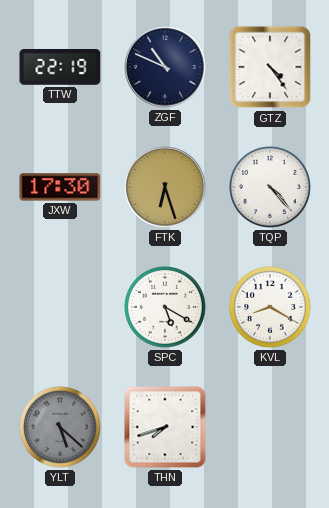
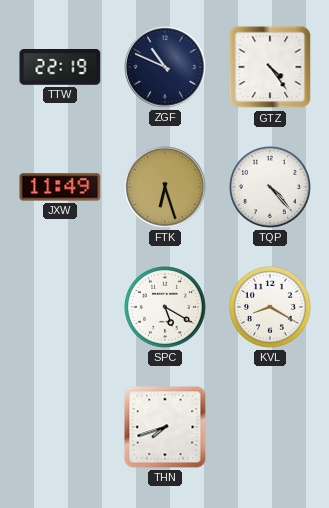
JXW: 17:30 -> 11:49
YLT: 5:22 -> none
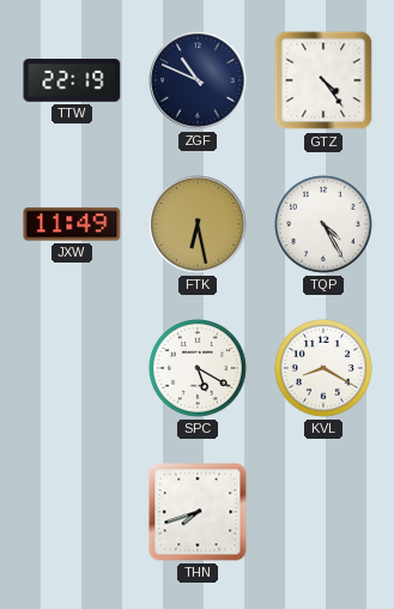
FTK: 6:27 -> 6:28
TQP: 4:23 -> 4:25
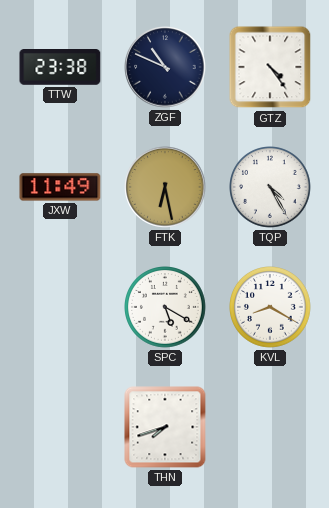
TTW: 22:19 -> 23:38
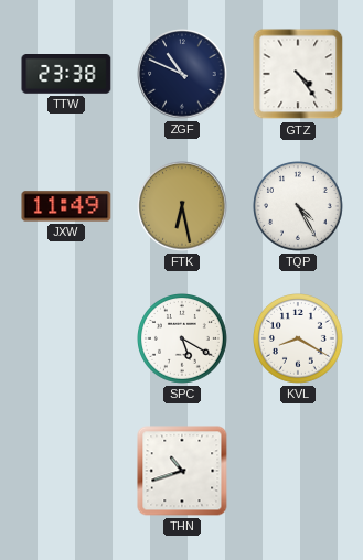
THN: 7:42 -> 10:42
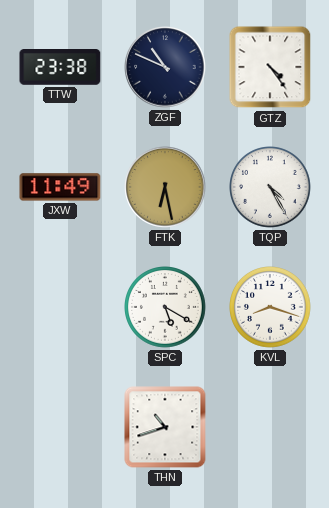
KVL: 8:20 -> 8:18
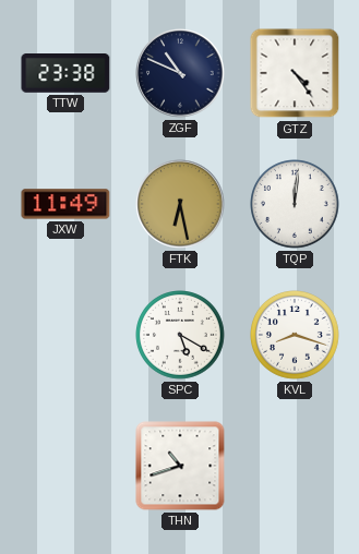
TQP: 4:25 -> 12:01
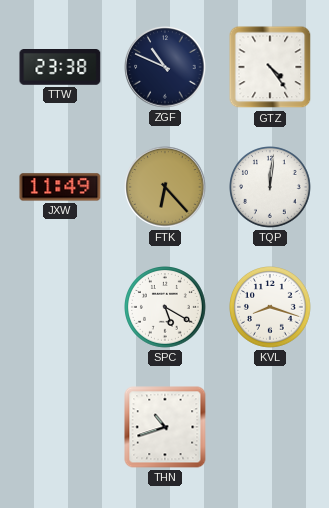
FTK: 6:28 -> 6:23
